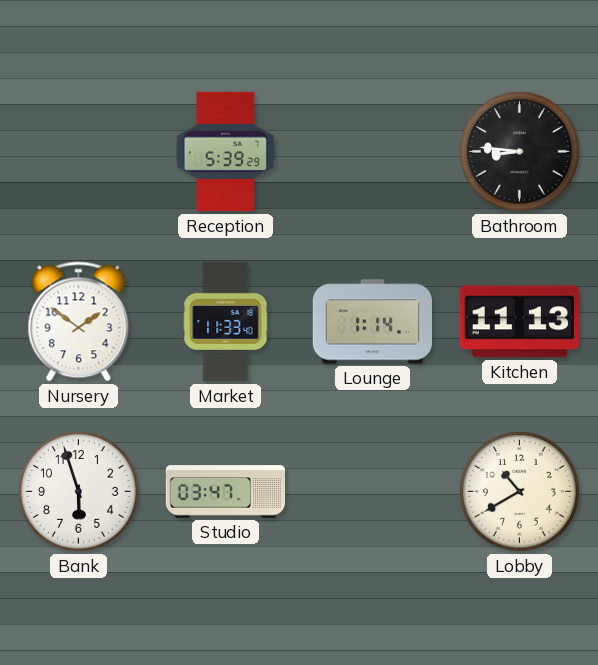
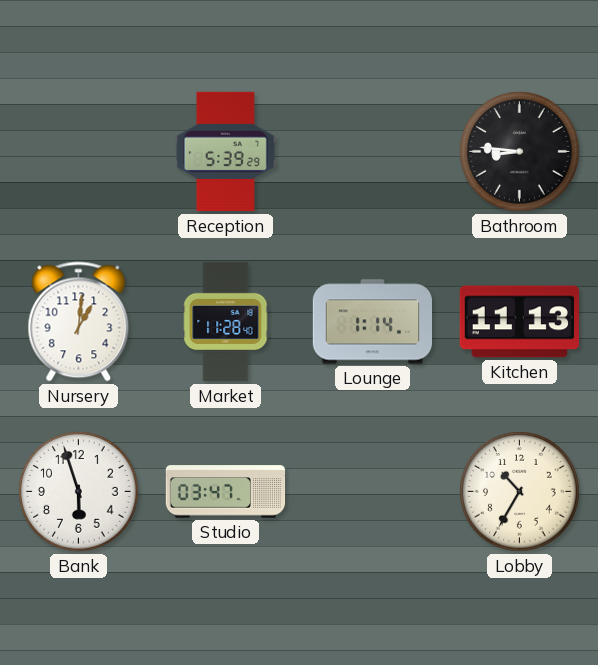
Nursery: 1:51 -> 1:01
Market: 11:33 -> 11:28
Lobby: 10:40 -> 10:35
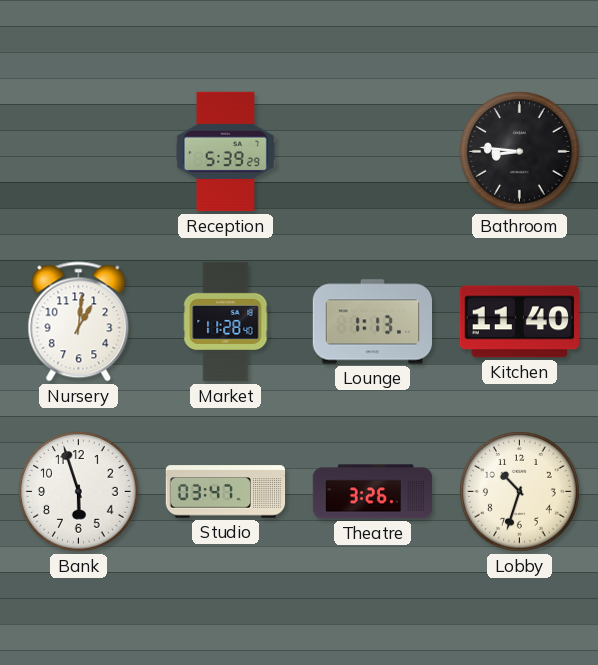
Lounge: 1:14 -> 1:13
Kitchen: 11:13 -> 11:40
Theatre: none -> 3:26
Lobby: 10:35 -> 10:33
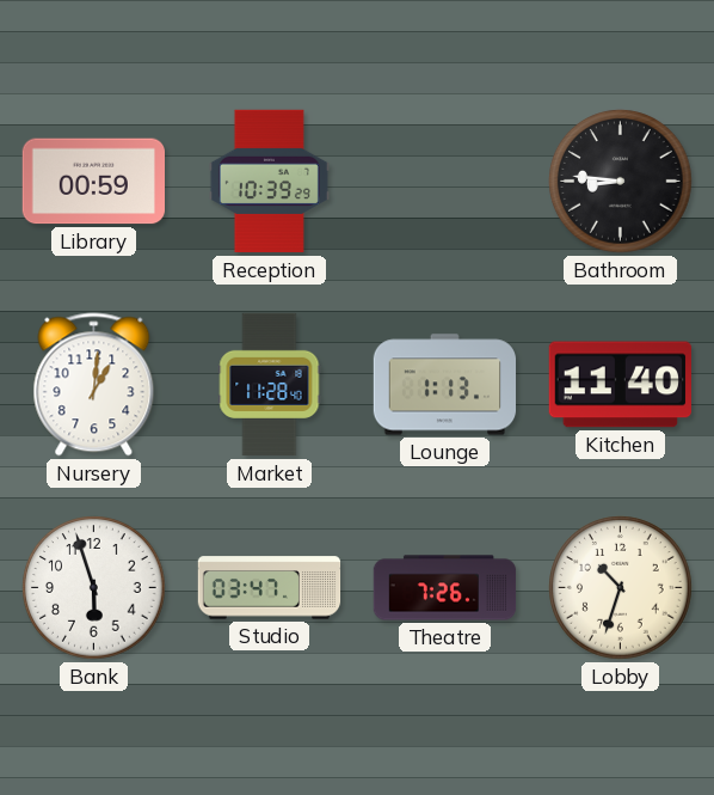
Library: none -> 00:59
Reception: 5:39 -> 10:39
Theatre: 3:26 -> 7:26
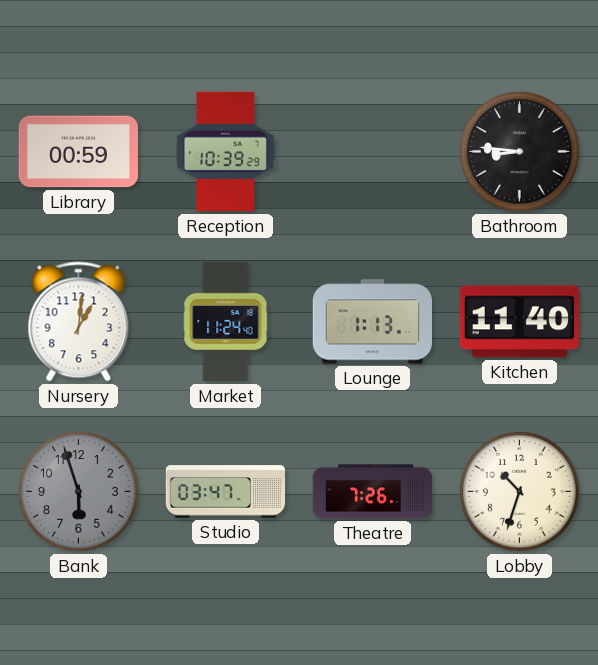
Market: 11:28 -> 11:24
Bank dial: white -> grey
